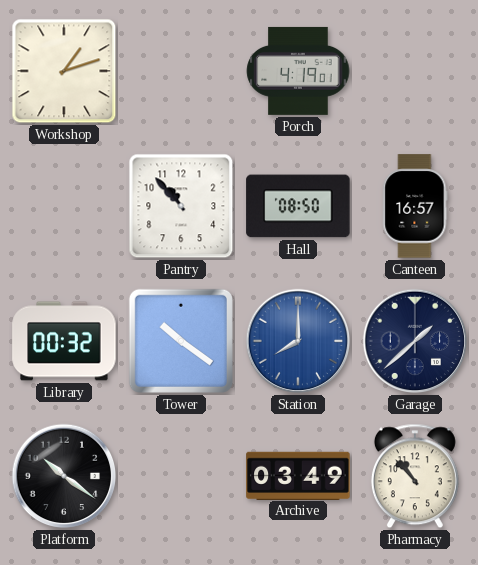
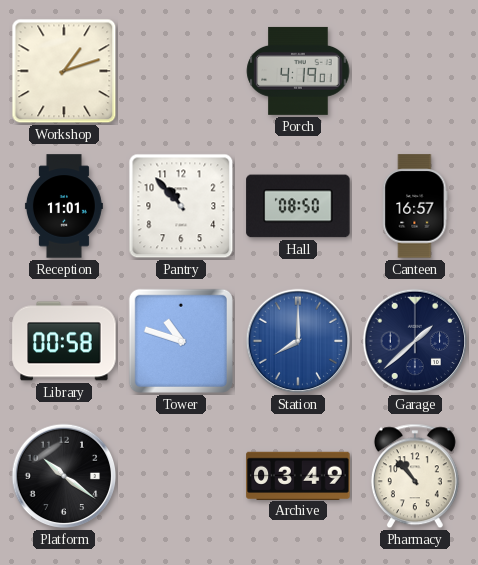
Reception: none -> 11:01
Library: 00:32 -> 00:58
Tower: 10:21 -> 10:48
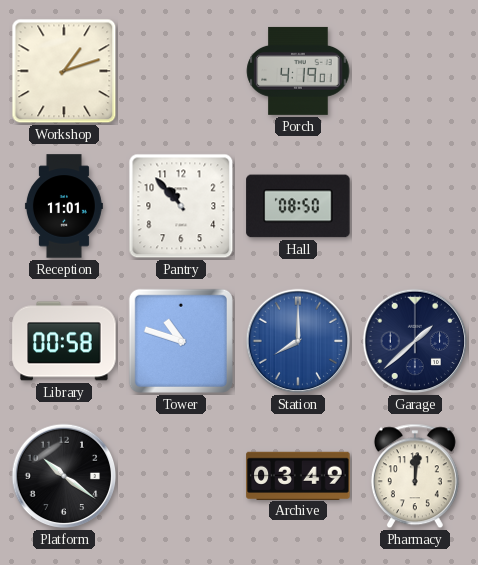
Canteen: 16:57 -> none
Pharmacy: 10:53 -> 12:01
